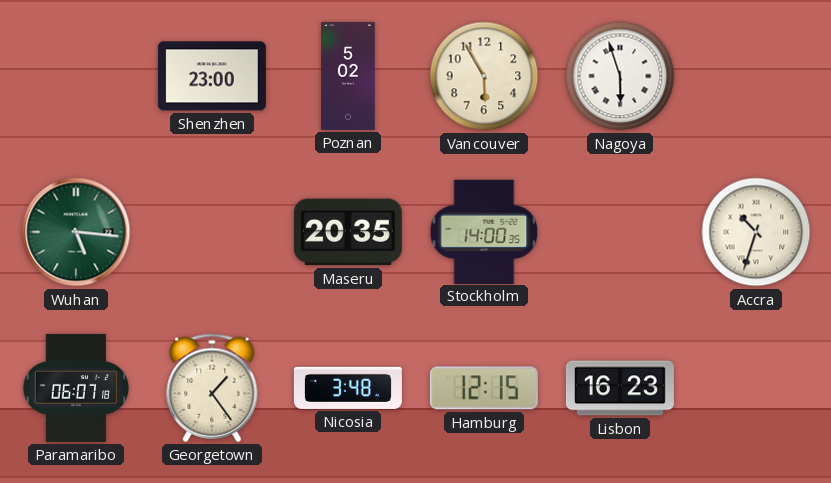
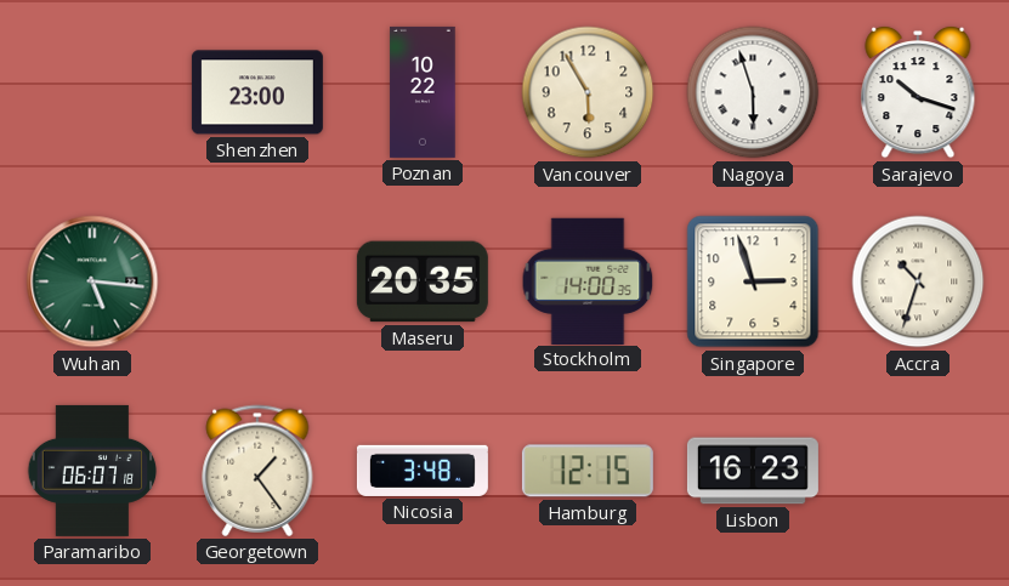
Poznan: 5:02 -> 10:22
Sarajevo: none -> 10:18
Singapore: none -> 2:57
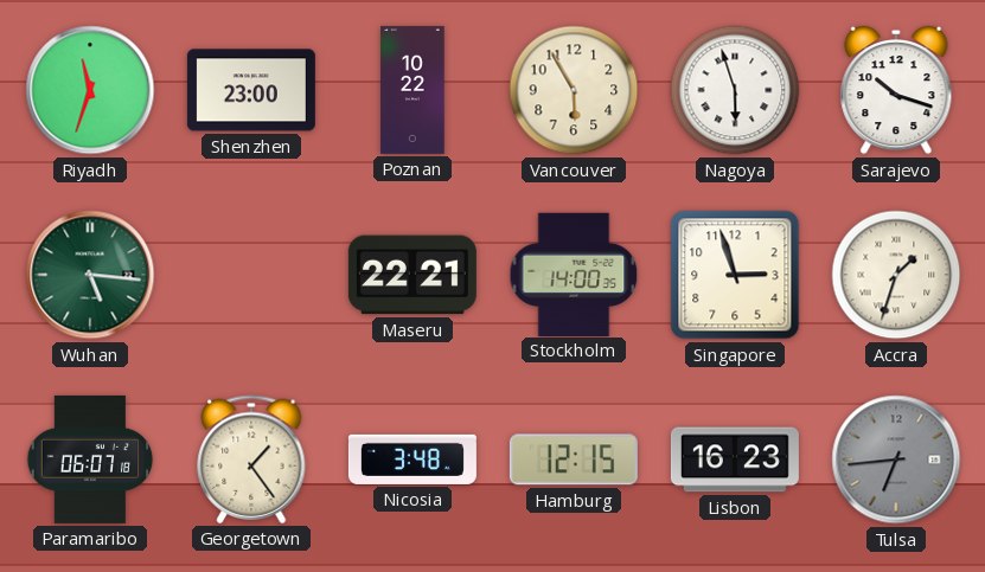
Riyadh: none -> 11:33
Maseru: 20:35 -> 22:21
Accra: 10:33 -> 1:33
Tulsa: none -> 6:44
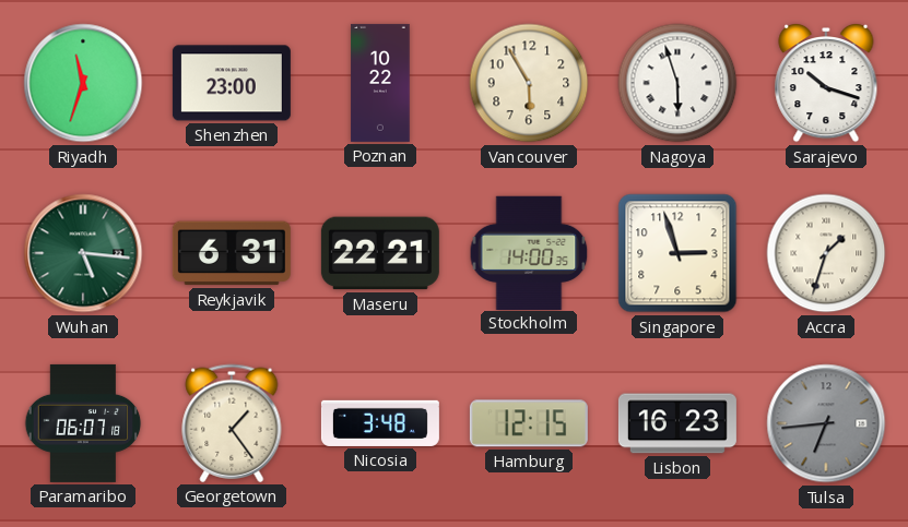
Reykjavik: none -> 6:31
